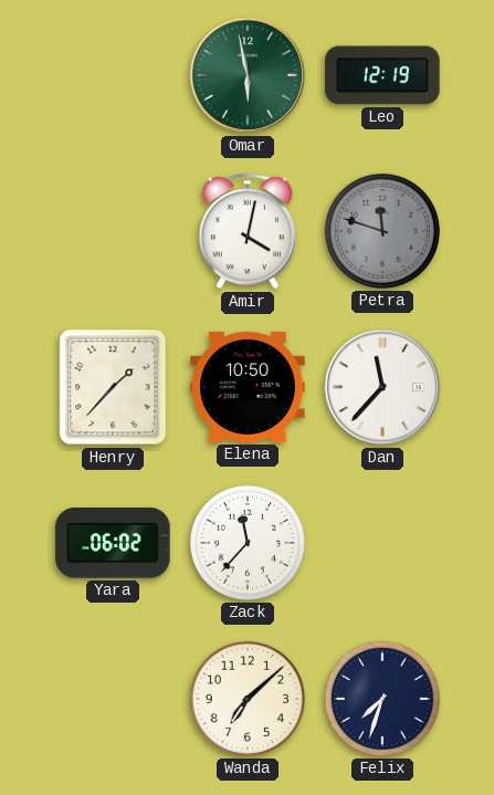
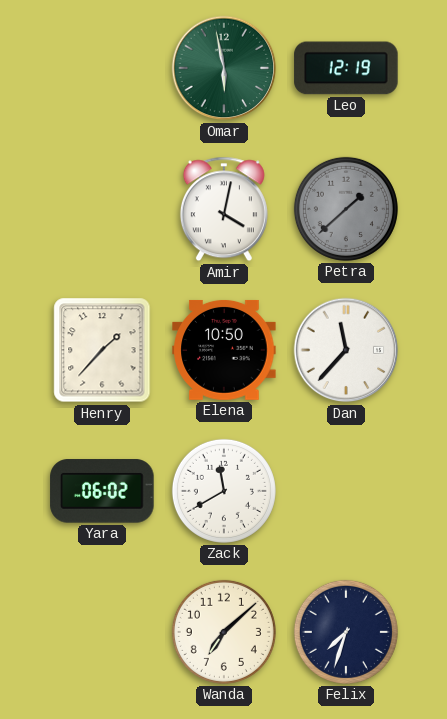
Petra: 11:48 -> 1:38
Zack: 11:37 -> 11:40
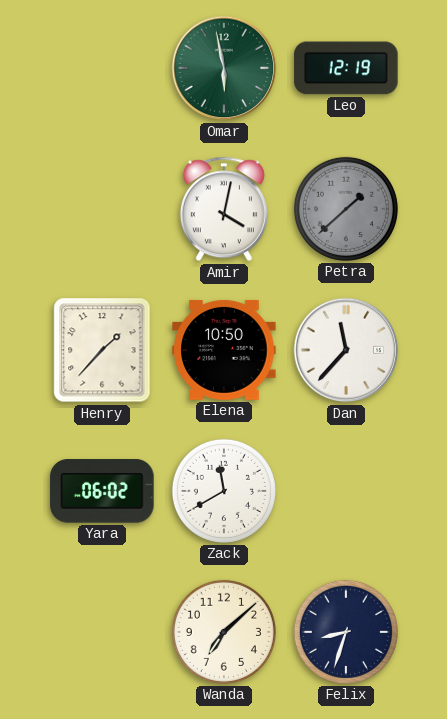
Felix: 7:33 -> 8:33
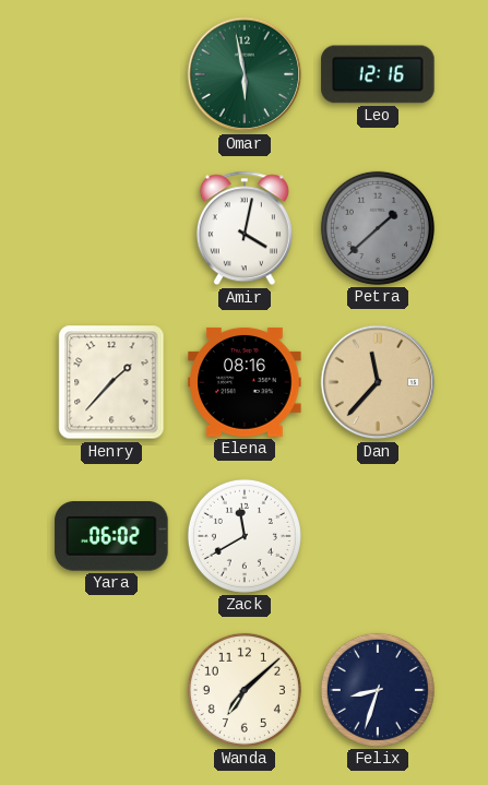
Leo: 12:19 -> 12:16
Elena: 10:50 -> 08:16
Dan dial: white -> champagne
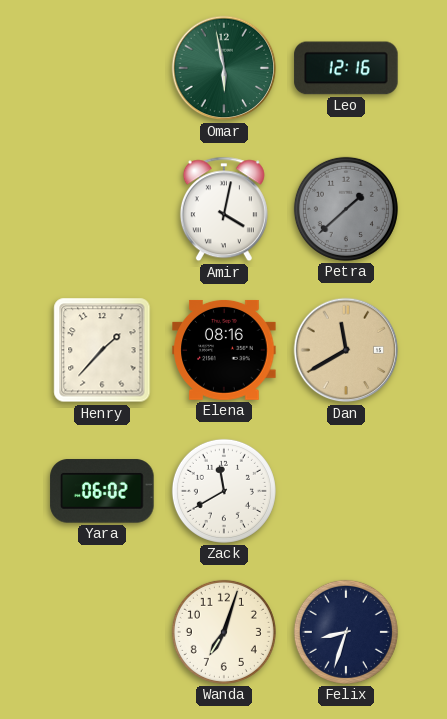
Dan: 11:37 -> 11:40
Wanda: 7:08 -> 7:03
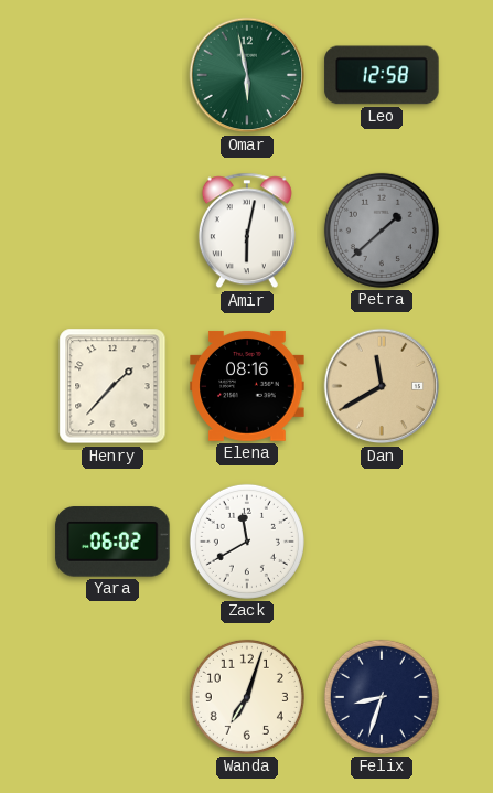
Leo: 12:16 -> 12:58
Amir: 4:02 -> 6:02
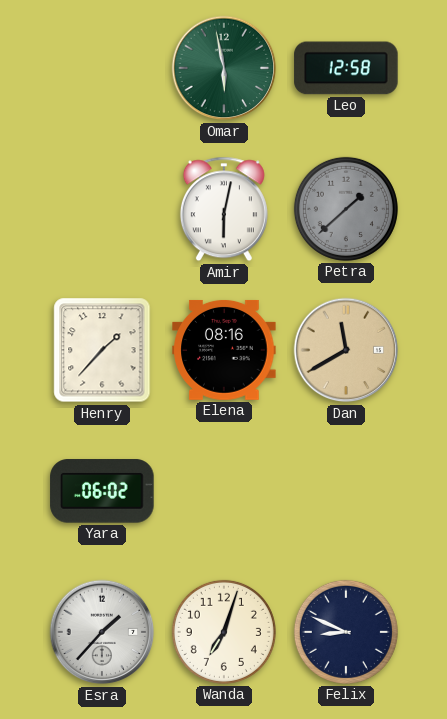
Zack: 11:40 -> none
Esra: none -> 1:37
Felix: 8:33 -> 8:49
